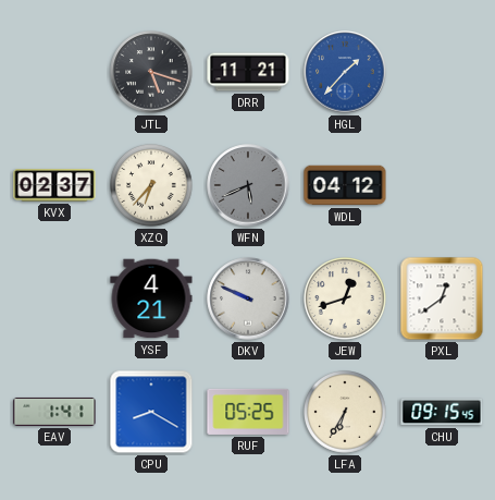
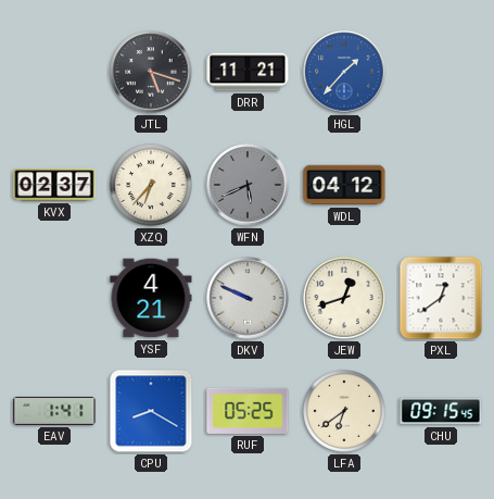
LFA: 6:35 -> 6:39
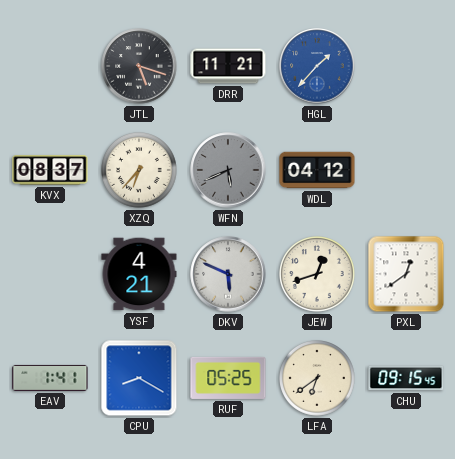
KVX: 02:37 -> 08:37
DKV: 9:49 -> 5:49
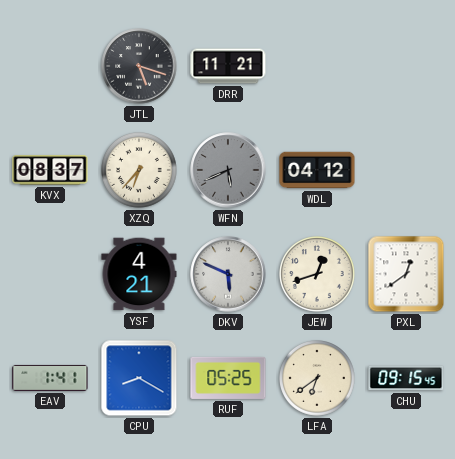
HGL: 1:37 -> none
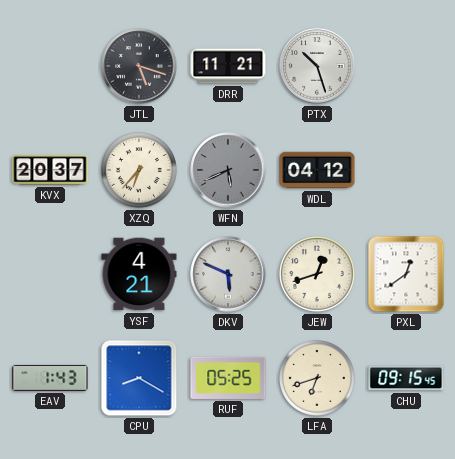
PTX: none -> 10:27
KVX: 08:37 -> 20:37
EAV: 1:41 -> 1:43
LFA: 6:39 -> 6:42
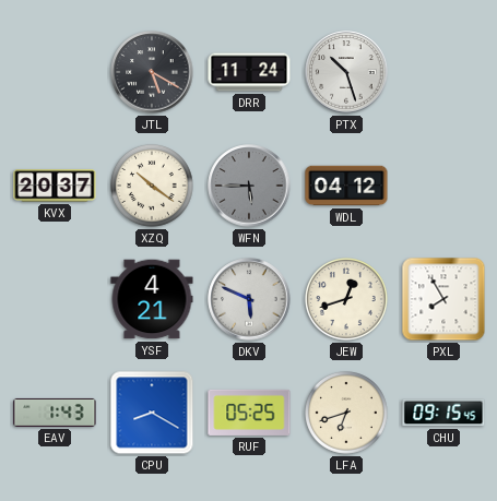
JTL: 5:18 -> 5:20
DRR: 11:21 -> 11:24
XZQ: 6:37 -> 10:21
WFN: 5:41 -> 5:45
PXL: 12:39 -> 7:55
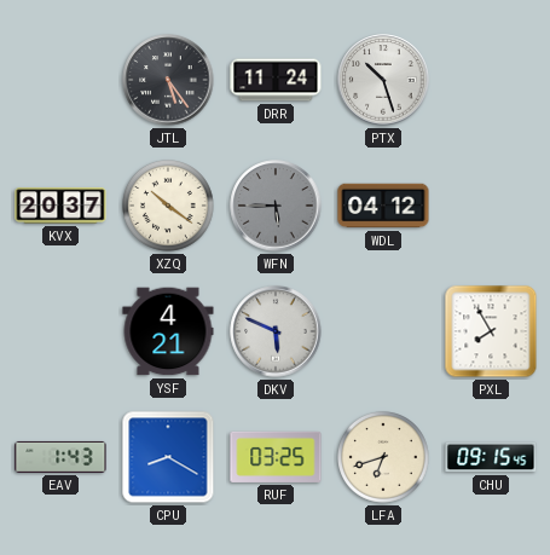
JTL: 5:20 -> 5:24
JEW: 12:42 -> none
RUF: 05:25 -> 03:25
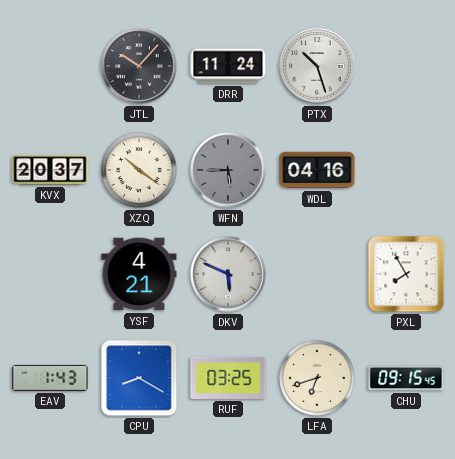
JTL: 5:24 -> 10:07
WDL: 04:12 -> 04:16
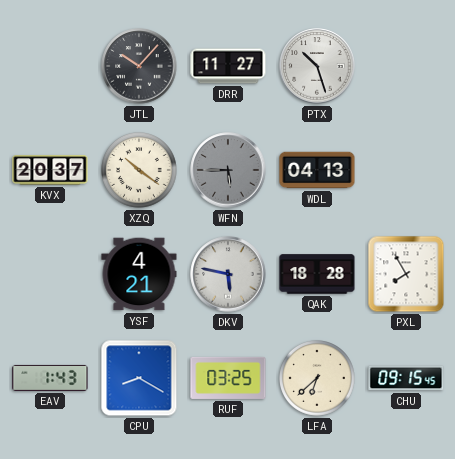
DRR: 11:24 -> 11:27
WDL: 04:16 -> 04:13
DKV: 5:49 -> 5:47
QAK: none -> 18:28
LFA: 6:42 -> 6:38
